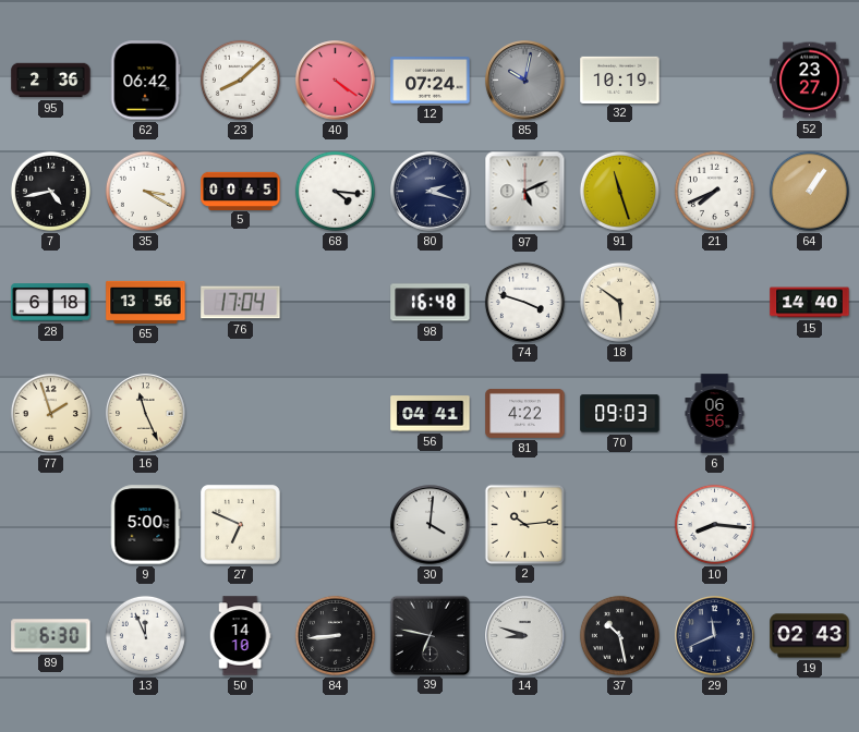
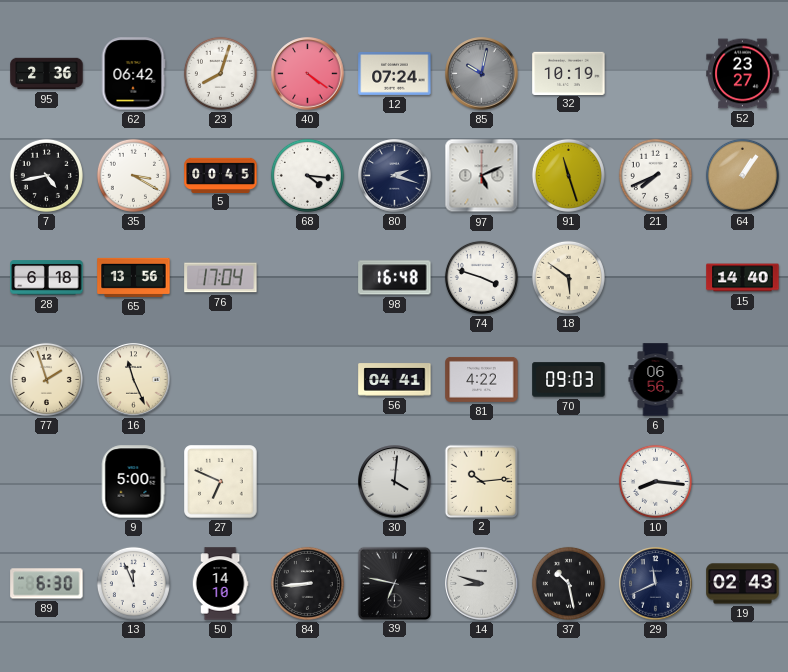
23: 8:08 -> 8:03
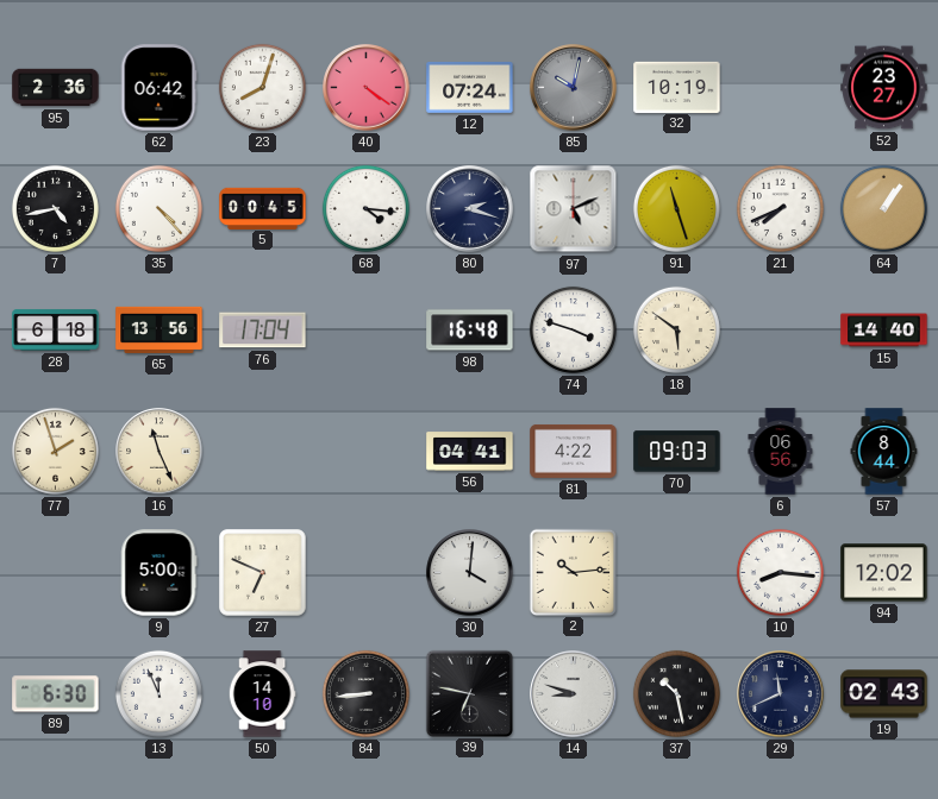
35: 3:20 -> 4:23
57: none -> 8:44
94: none -> 12:02
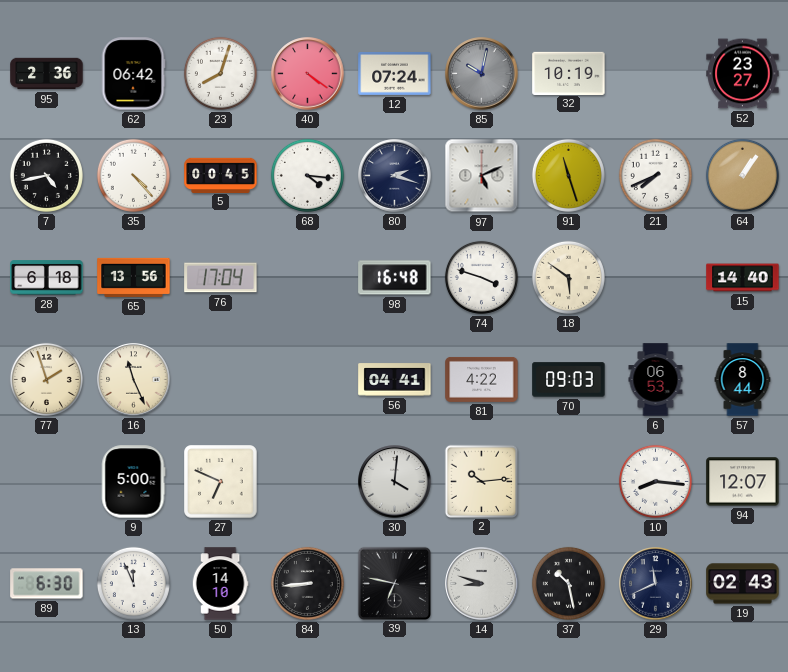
6: 06:56 -> 06:53
94: 12:02 -> 12:07
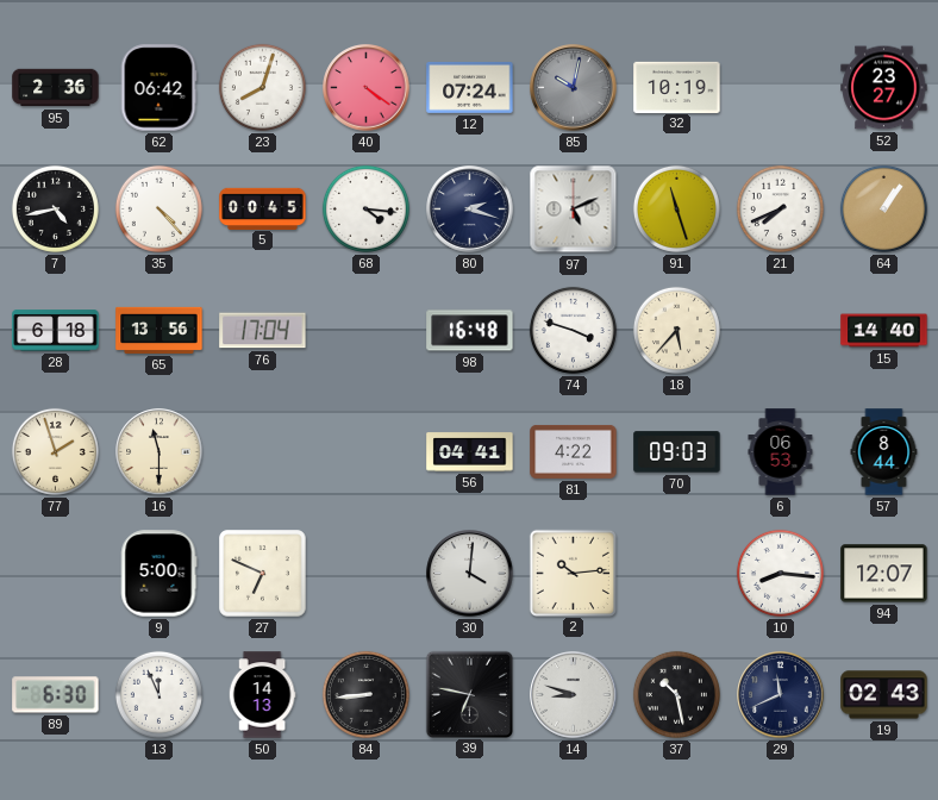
18: 5:51 -> 5:37
16: 11:26 -> 11:30
50: 14:10 -> 14:13
